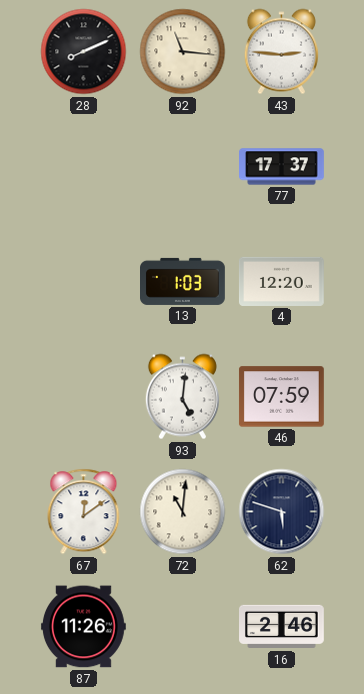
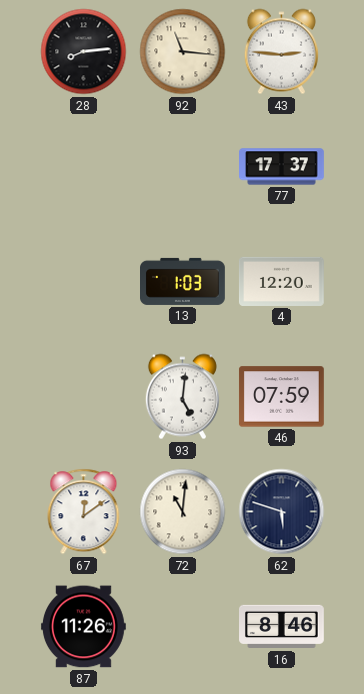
28: 8:11 -> 8:14
16: 2:46 -> 8:46
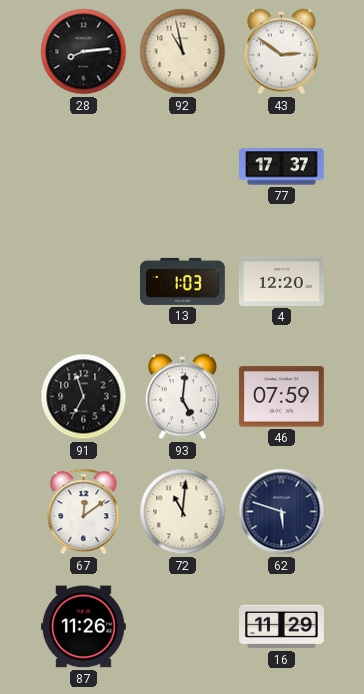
92: 11:16 -> 10:58
43: 2:46 -> 2:51
91: none -> 6:57
16: 8:46 -> 11:29
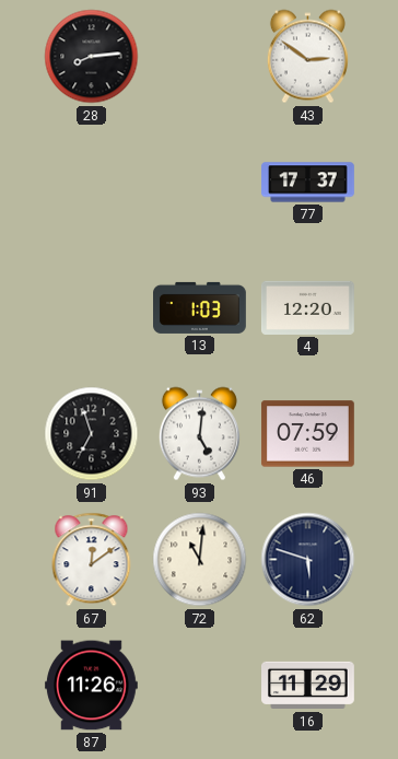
92: 10:58 -> none
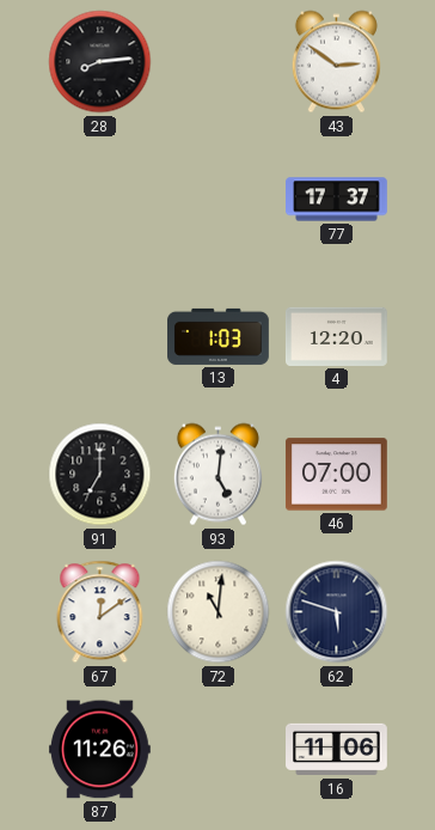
91: 6:57 -> 7:00
46: 07:59 -> 07:00
16: 11:29 -> 11:06
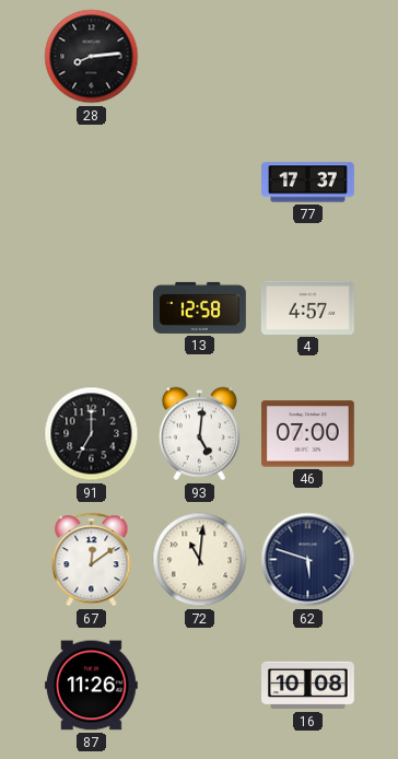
43: 2:51 -> none
13: 1:03 -> 12:58
4: 12:20 -> 4:57
16: 11:06 -> 10:08
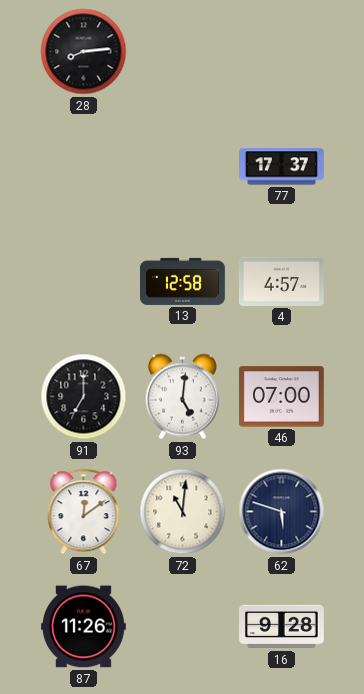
16: 10:08 -> 9:28
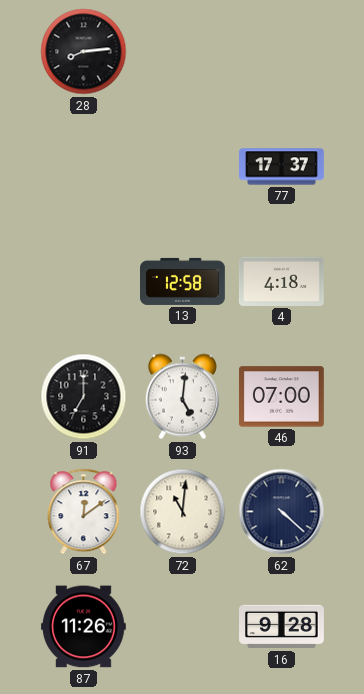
4: 4:57 -> 4:18
62: 5:48 -> 4:22
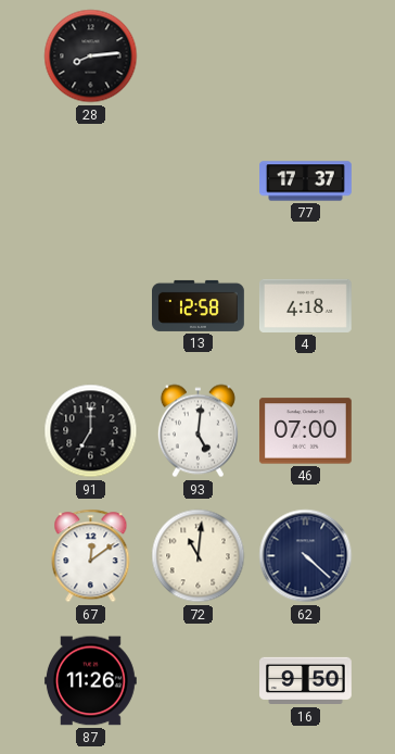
16: 9:28 -> 9:50
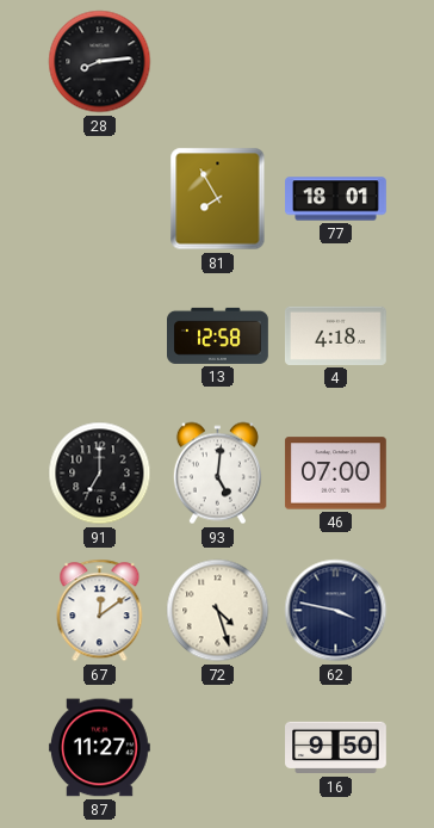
81: none -> 7:55
77: 17:37 -> 18:01
72: 11:01 -> 4:27
62: 4:22 -> 3:47
87: 11:26 -> 11:27
